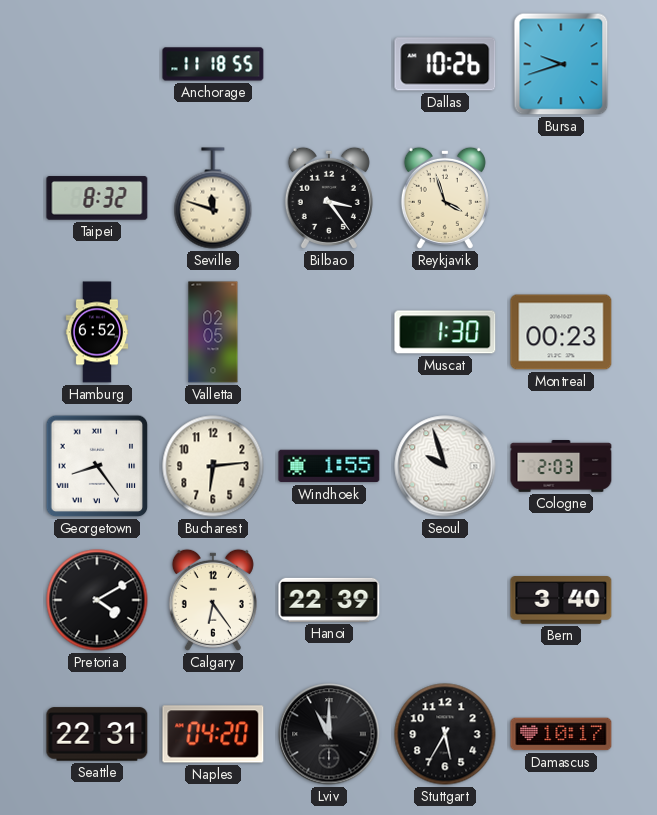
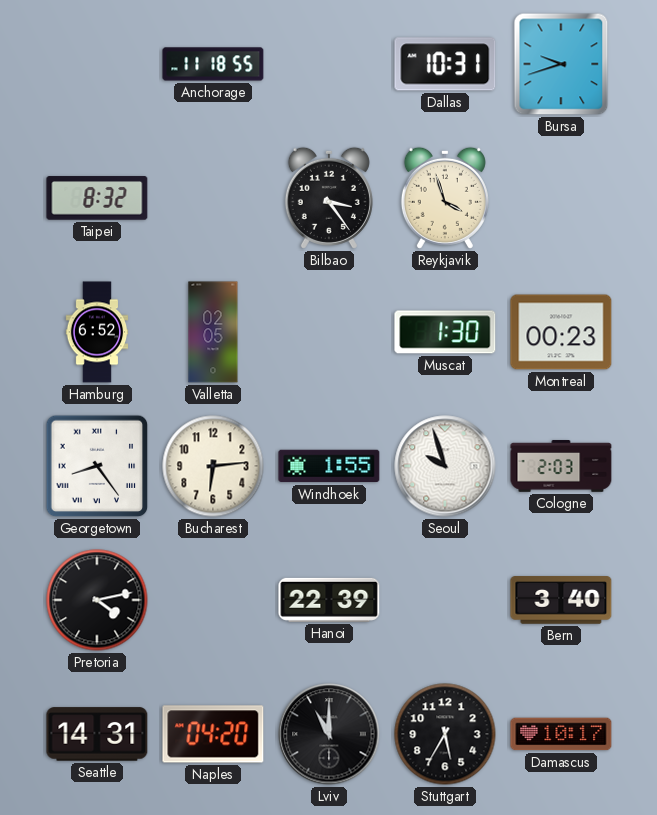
Dallas: 10:26 -> 10:31
Seville: 11:48 -> none
Pretoria: 4:10 -> 4:13
Calgary: 6:24 -> none
Seattle: 22:31 -> 14:31
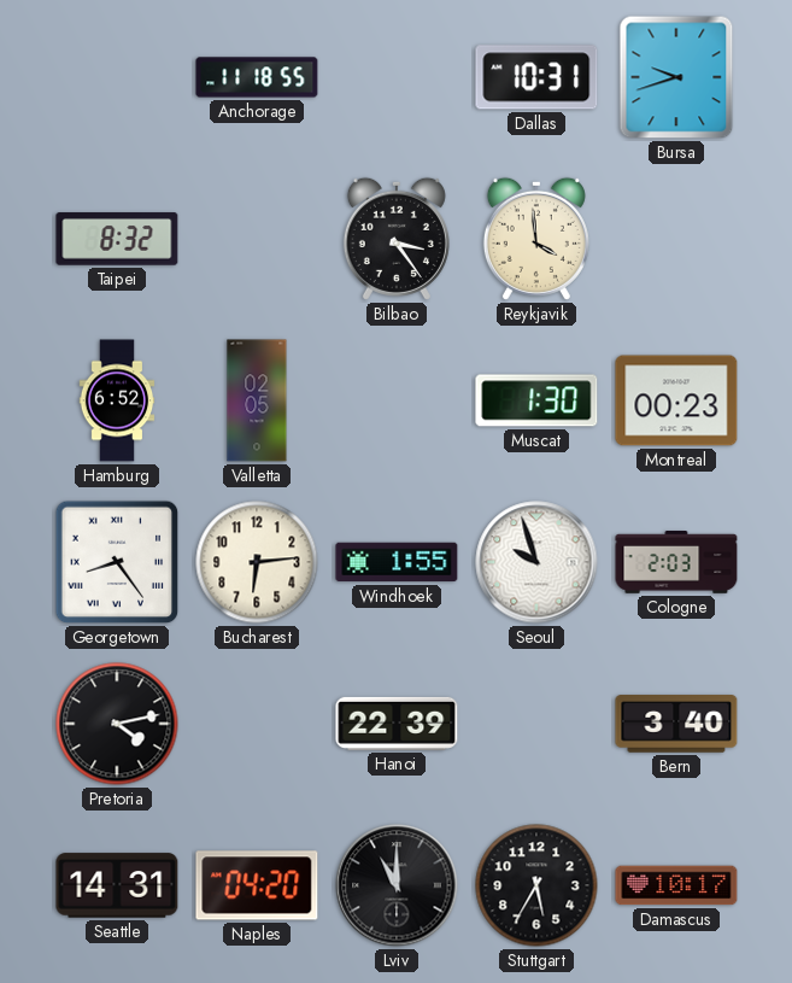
Reykjavik: 3:57 -> 3:59
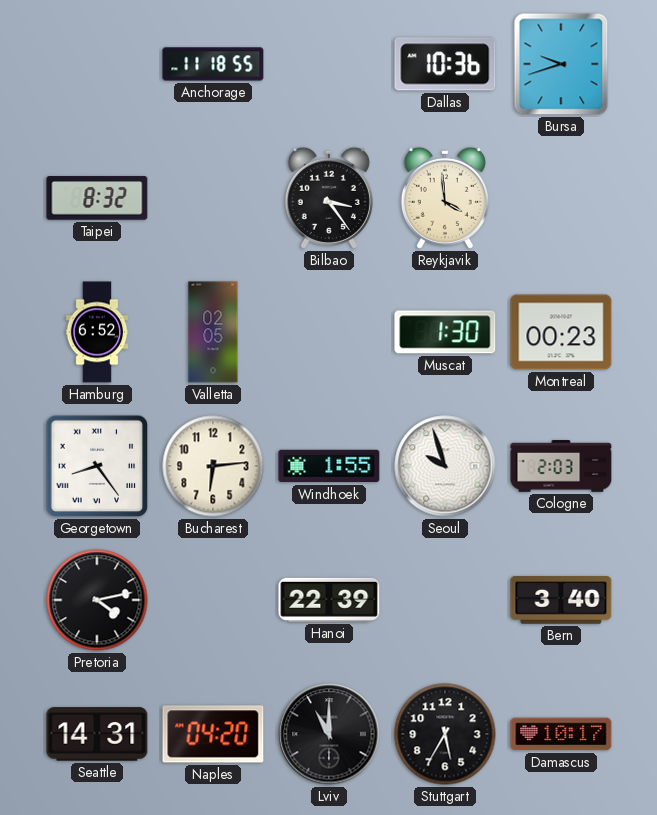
Dallas: 10:31 -> 10:36
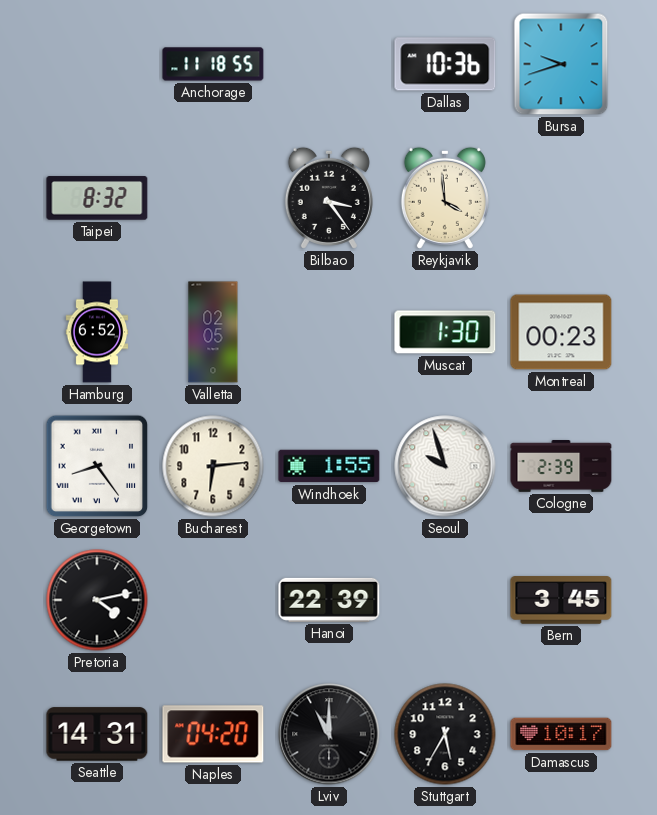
Cologne: 2:03 -> 2:39
Bern: 3:40 -> 3:45
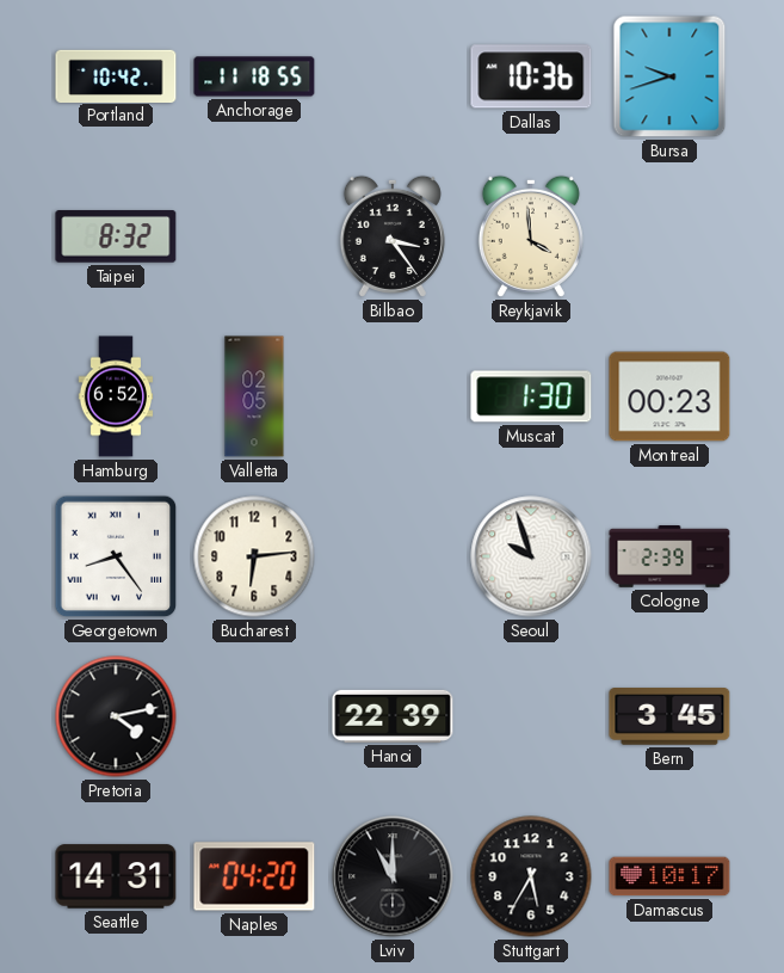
Portland: none -> 10:42
Windhoek: 1:55 -> none
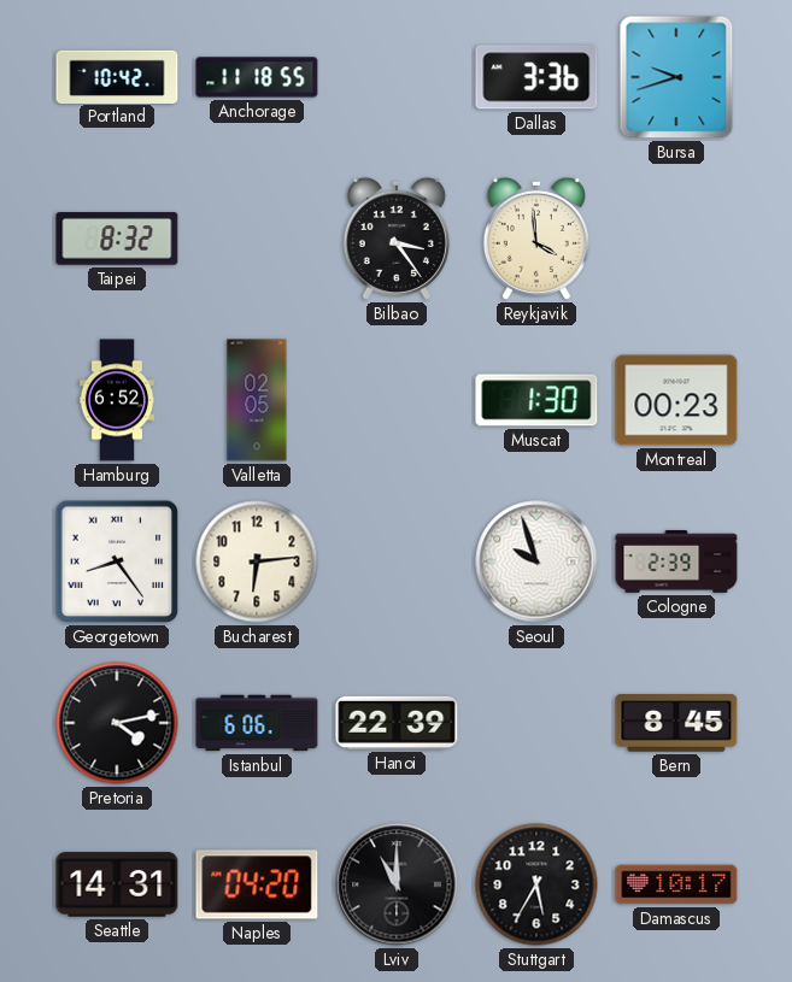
Dallas: 10:36 -> 3:36
Istanbul: none -> 6:06
Bern: 3:45 -> 8:45
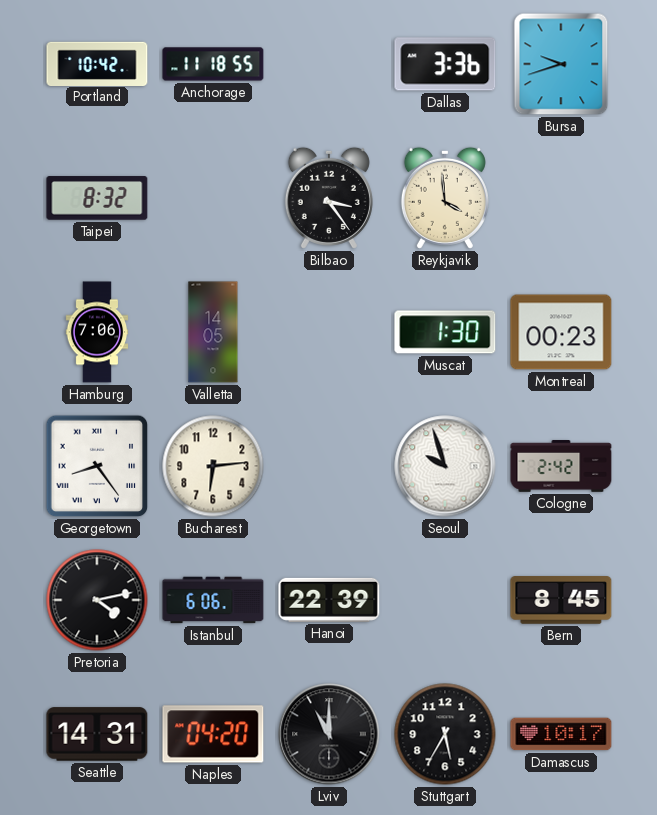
Hamburg: 6:52 -> 7:06
Valletta: 02:05 -> 14:05
Cologne: 2:39 -> 2:42
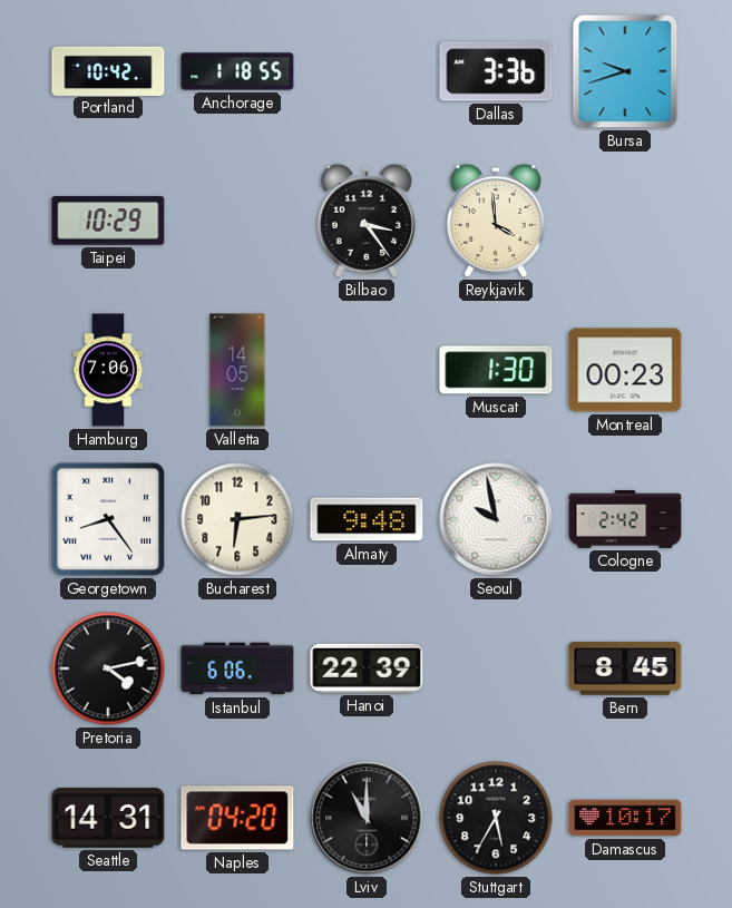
Anchorage: 11:18 -> 1:18
Taipei: 8:32 -> 10:29
Almaty: none -> 9:48
Seoul: 9:57 -> 9:58
